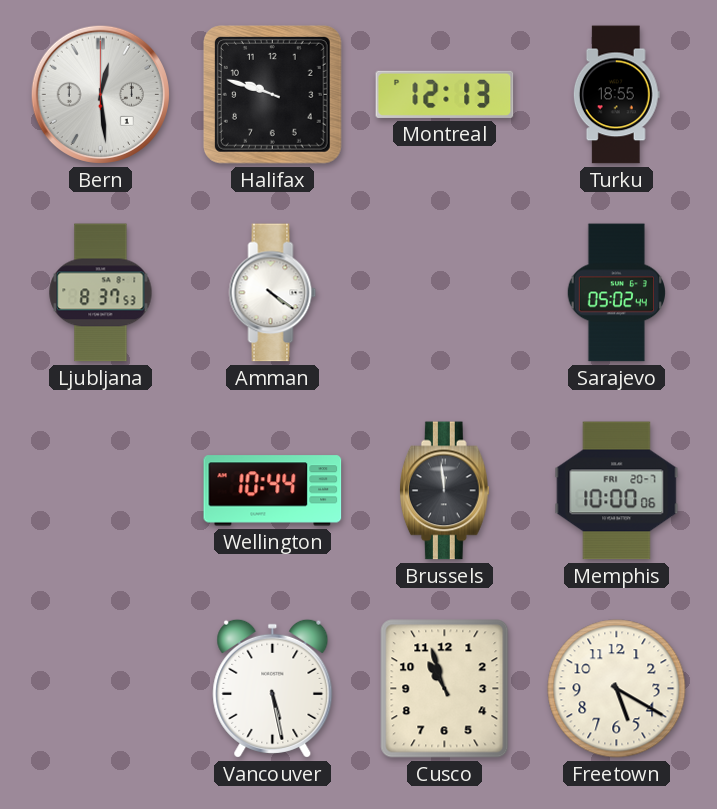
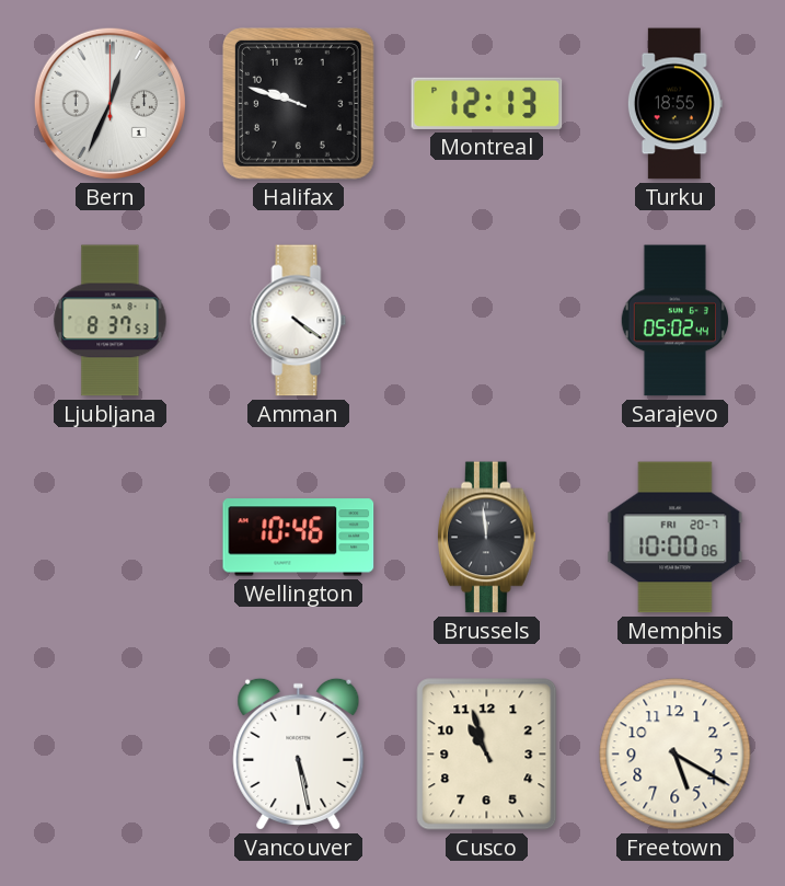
Bern: 12:29 -> 12:34
Wellington: 10:44 -> 10:46
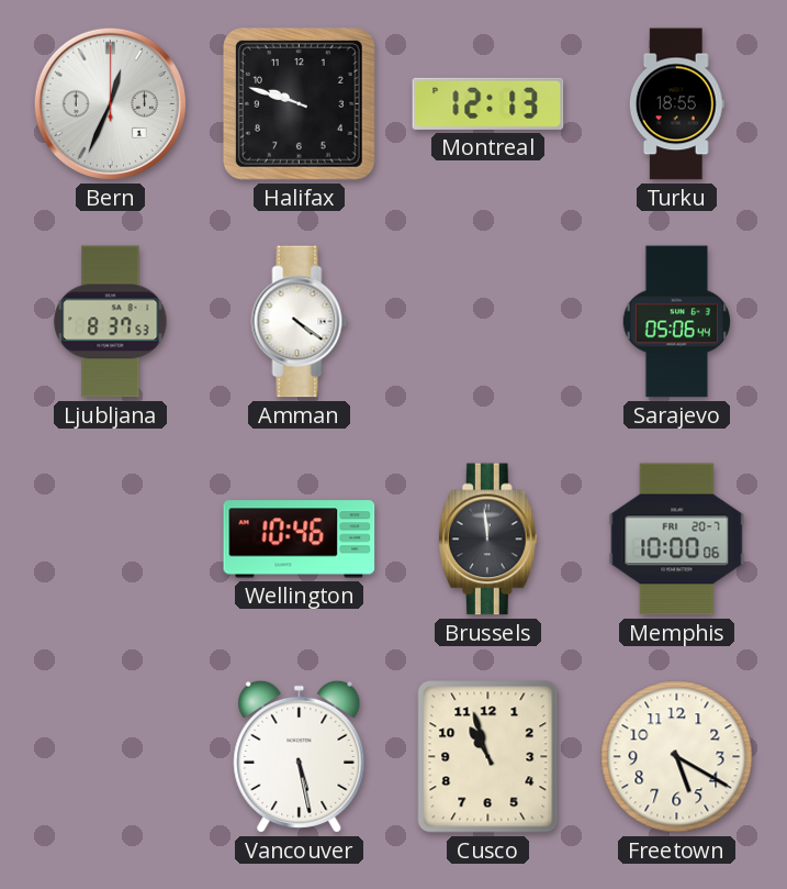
Sarajevo: 05:02 -> 05:06
